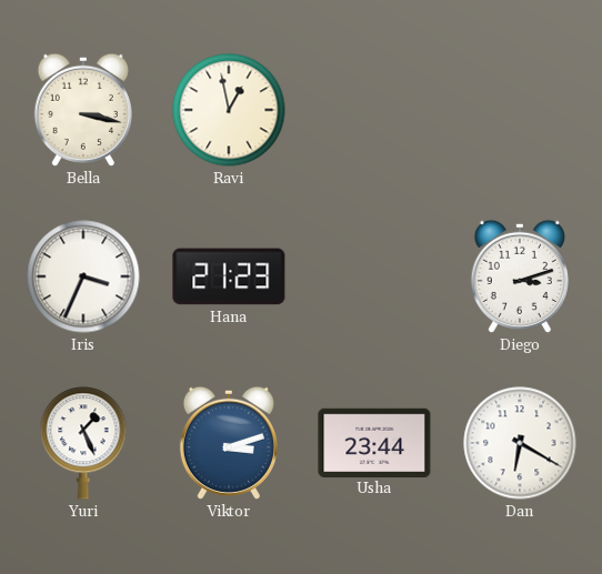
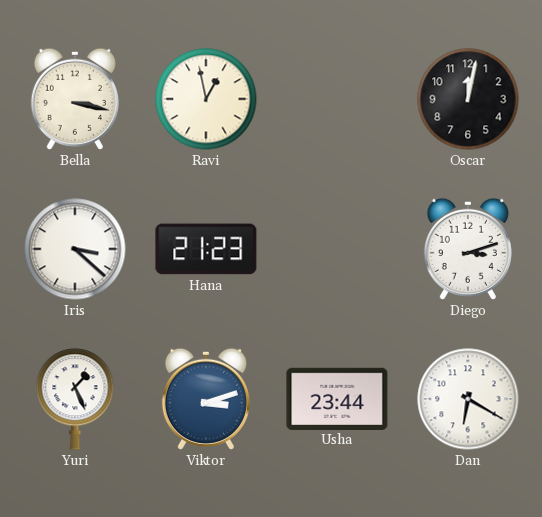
Oscar: none -> 12:02
Iris: 3:34 -> 3:22
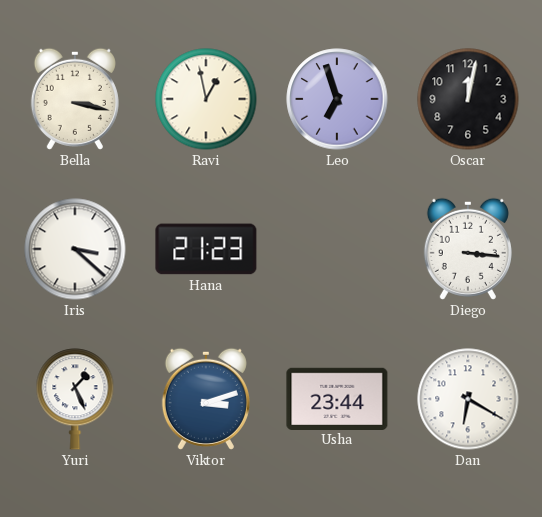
Leo: none -> 6:57
Diego: 3:12 -> 3:16
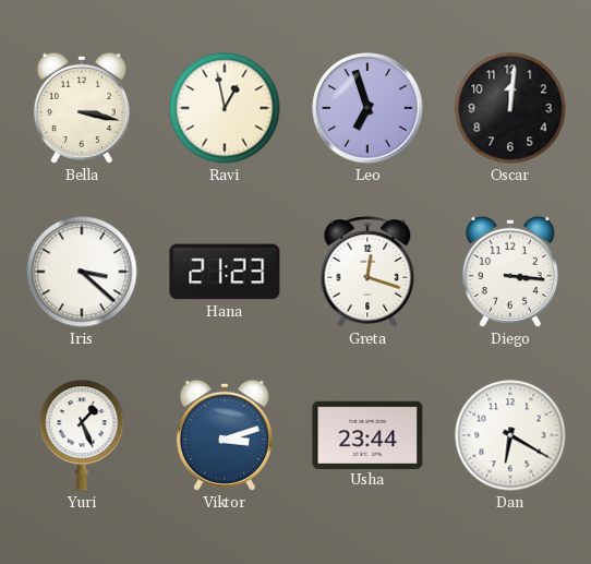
Oscar: 12:02 -> 12:01
Greta: none -> 12:18
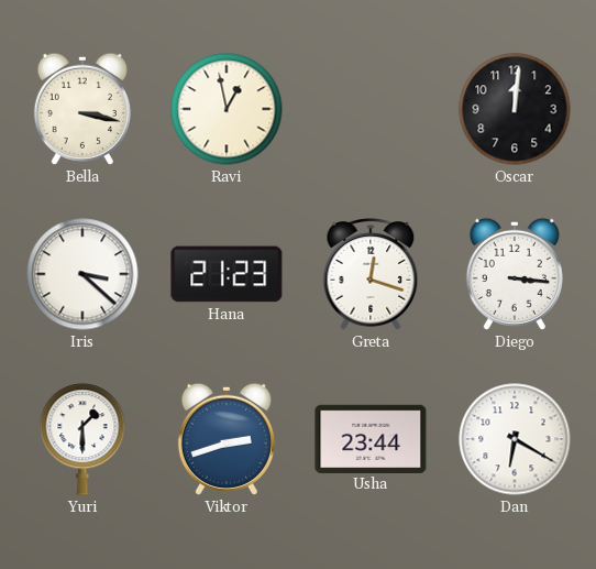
Leo: 6:57 -> none
Yuri: 1:26 -> 1:30
Viktor: 3:12 -> 2:42
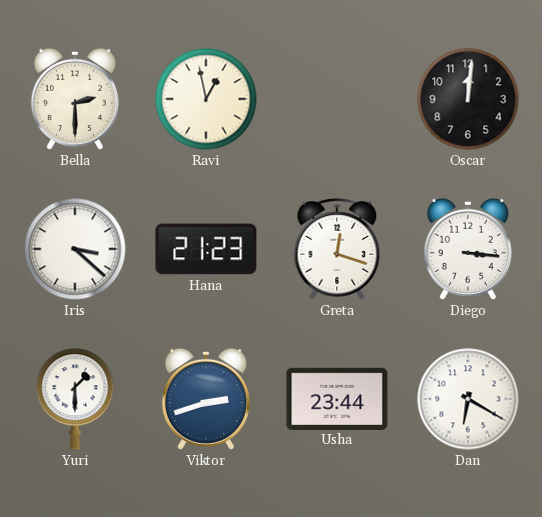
Bella: 3:17 -> 2:30
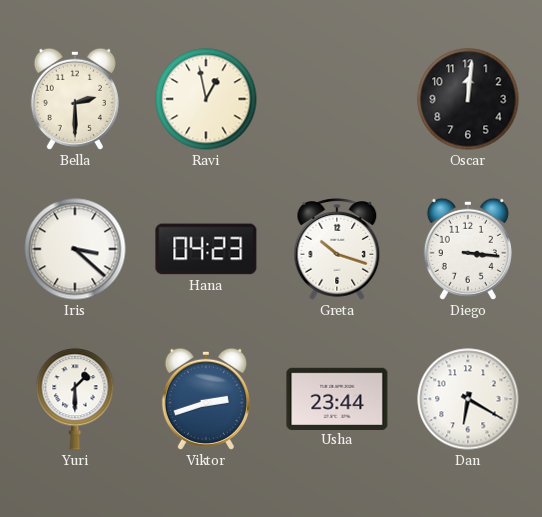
Hana: 21:23 -> 04:23
Greta: 12:18 -> 10:18
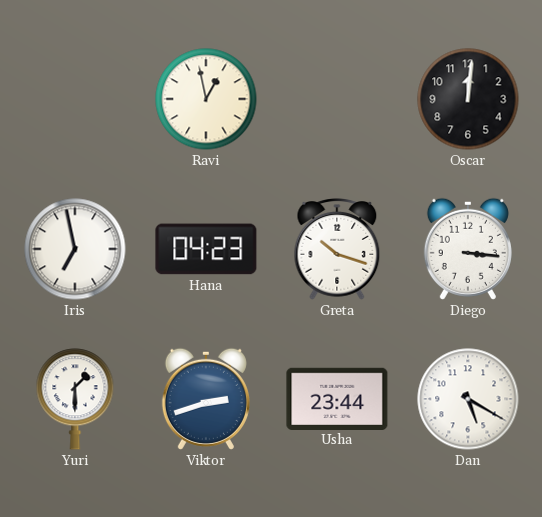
Bella: 2:30 -> none
Iris: 3:22 -> 6:58
Dan: 6:20 -> 5:20
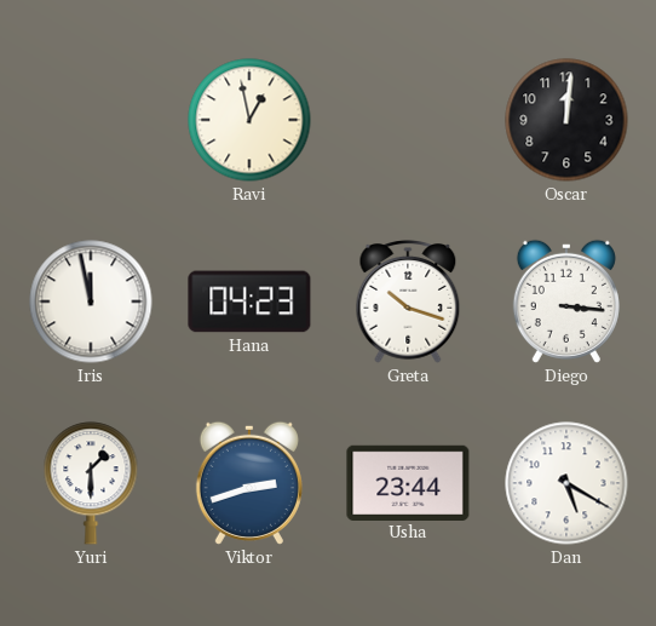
Iris: 6:58 -> 11:58
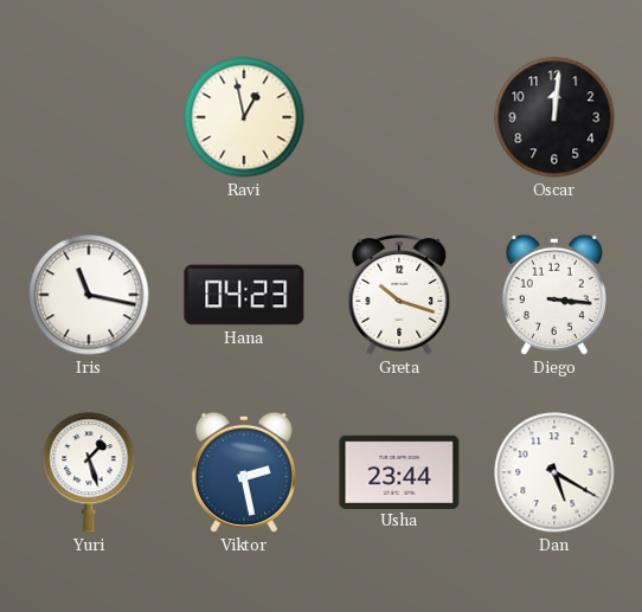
Iris: 11:58 -> 11:17
Yuri: 1:30 -> 1:27
Viktor: 2:42 -> 2:28
